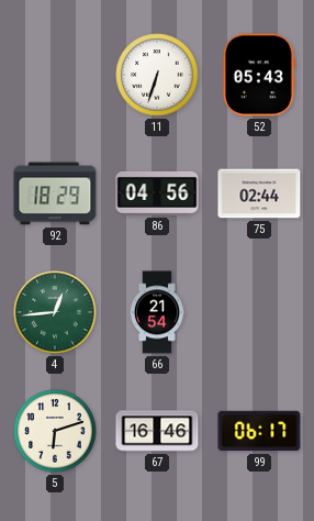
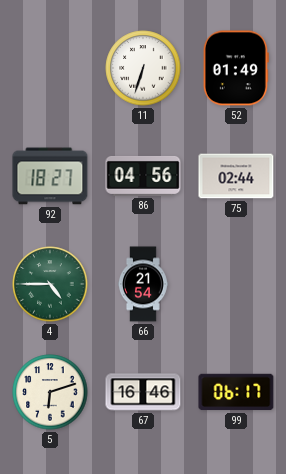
52: 05:43 -> 01:49
92: 18:29 -> 18:27
4: 12:44 -> 4:45
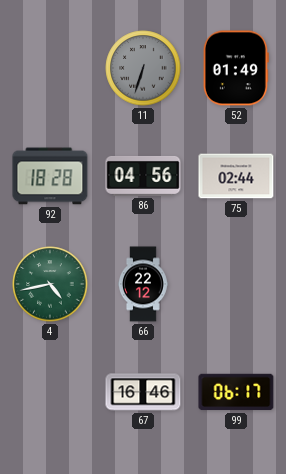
11 dial: white -> grey
92: 18:27 -> 18:28
4: 4:45 -> 4:43
66: 21:54 -> 22:12
5: 6:12 -> none
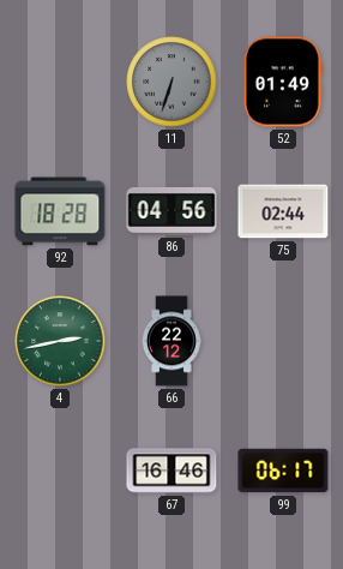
4: 4:43 -> 2:43
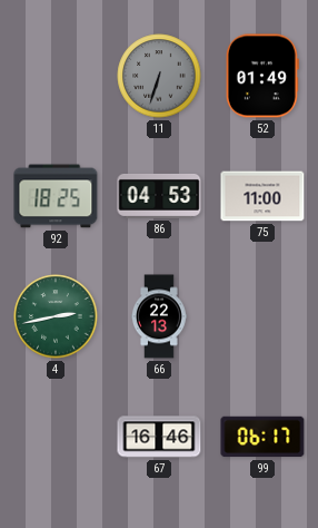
92: 18:28 -> 18:25
86: 04:56 -> 04:53
75: 02:44 -> 11:00
66: 22:12 -> 22:13
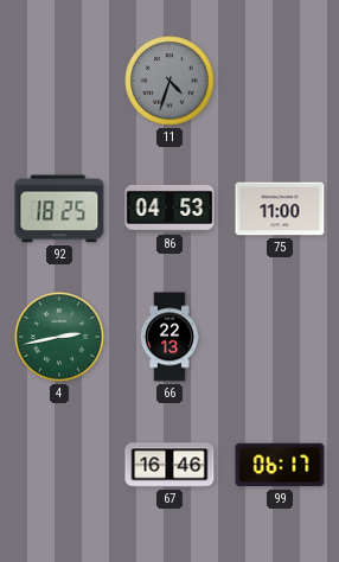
11: 6:33 -> 4:33
52: 01:49 -> none
